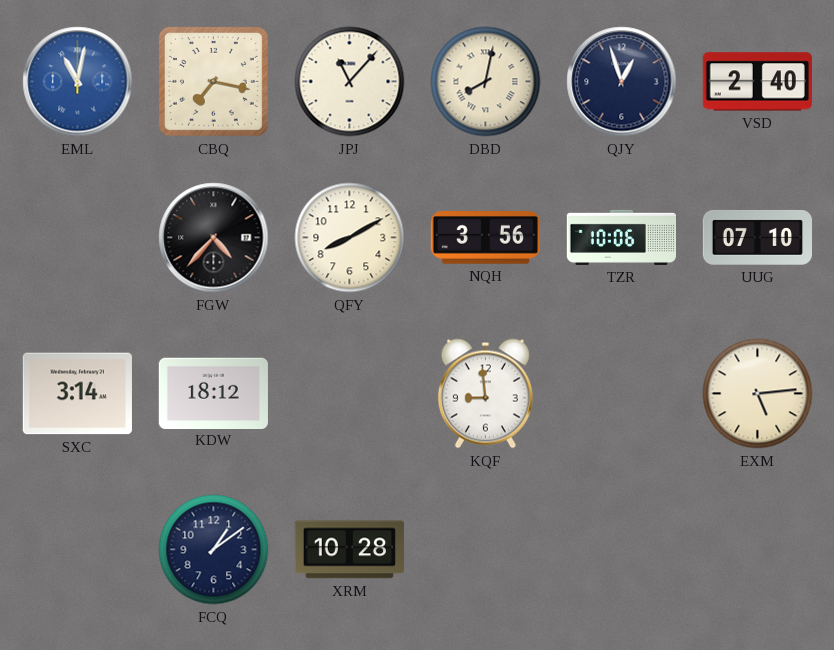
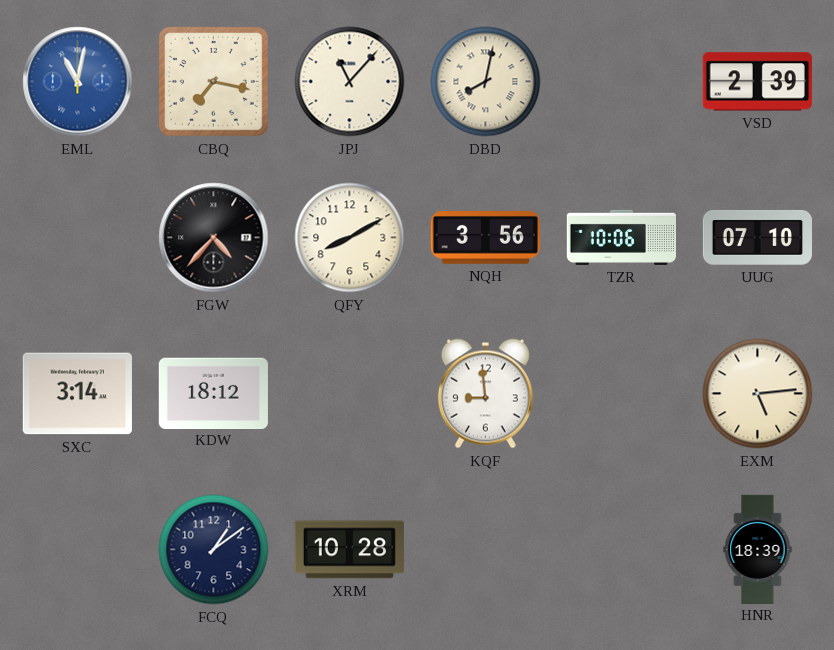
QJY: 12:57 -> none
VSD: 2:40 -> 2:39
HNR: none -> 18:39
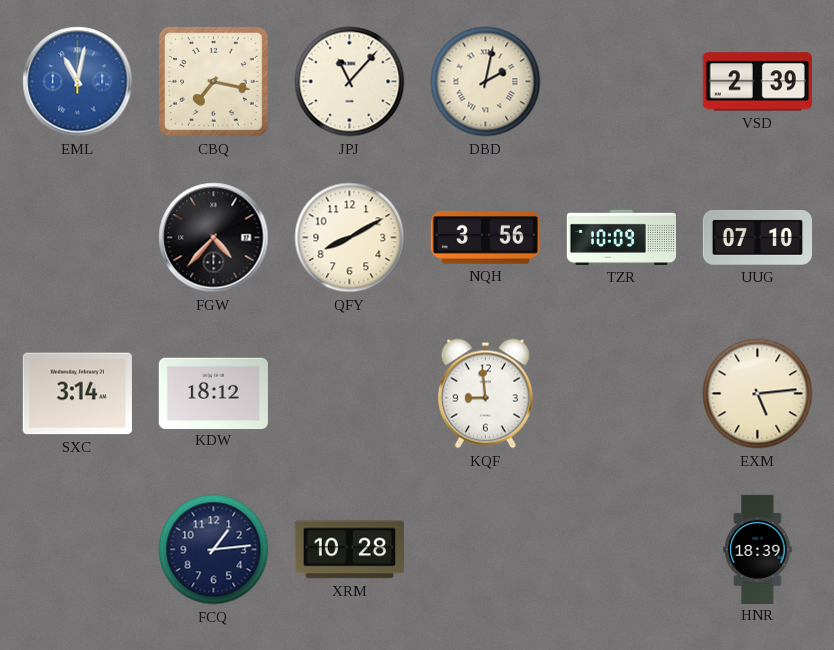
DBD: 8:02 -> 2:02
TZR: 10:06 -> 10:09
FCQ: 1:09 -> 1:14
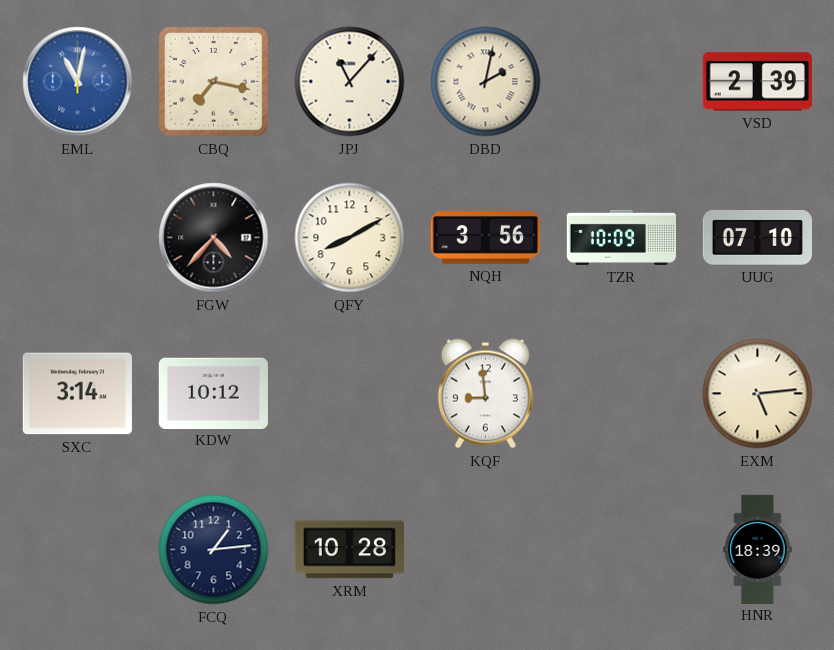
KDW: 18:12 -> 10:12
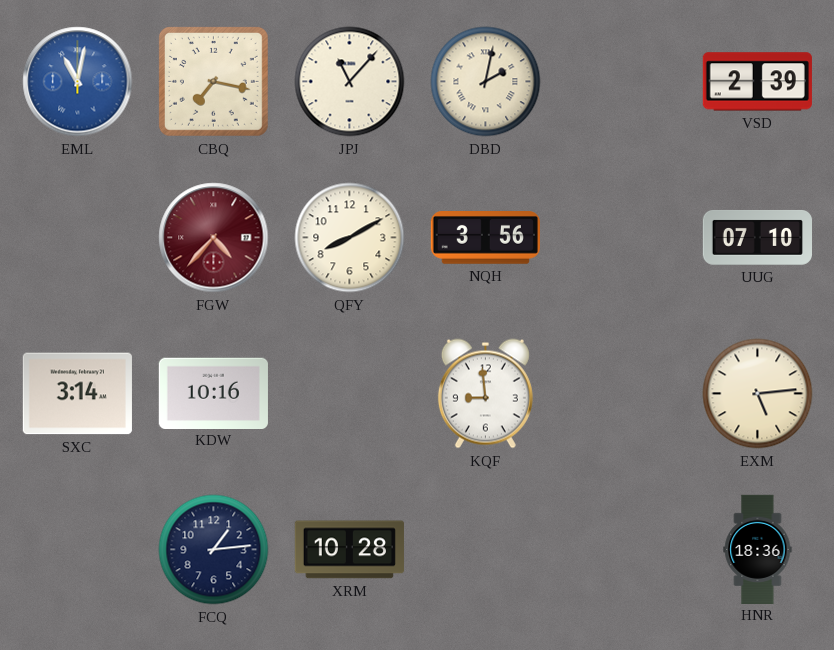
FGW dial: black -> burgundy
TZR: 10:09 -> none
KDW: 10:12 -> 10:16
HNR: 18:39 -> 18:36
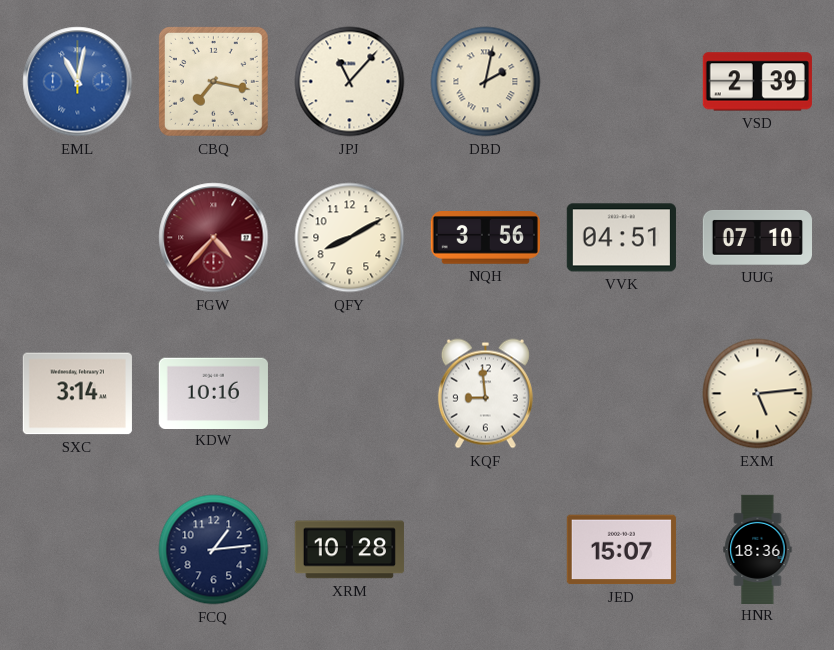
VVK: none -> 04:51
JED: none -> 15:07
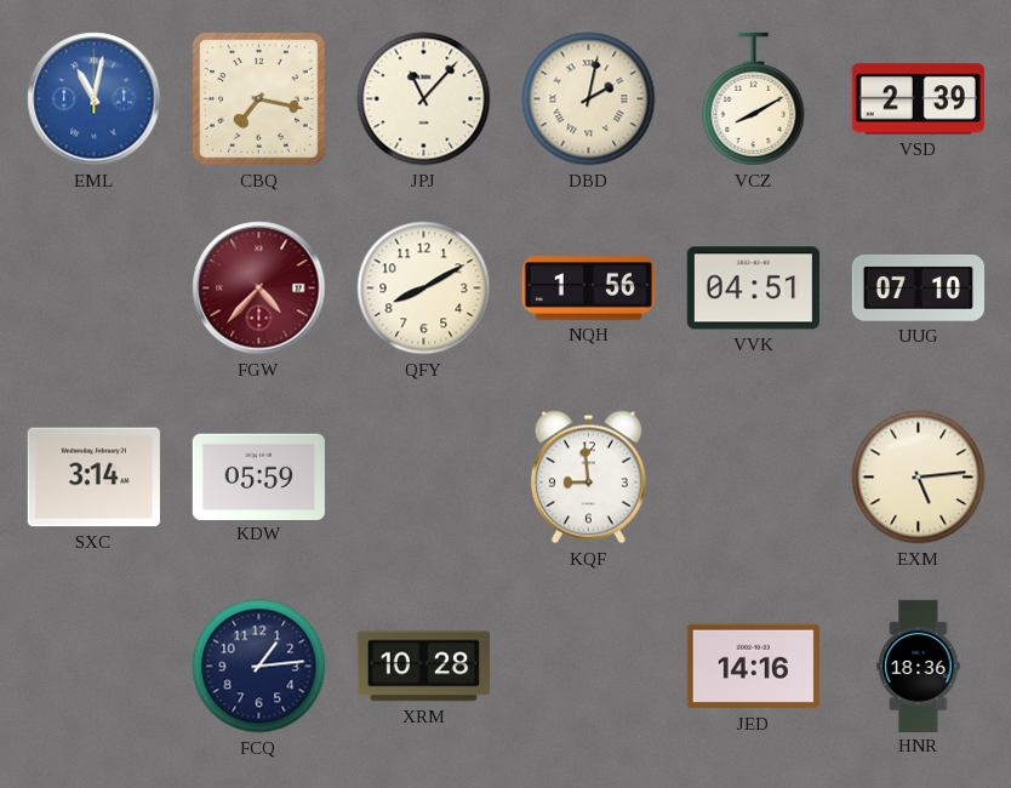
VCZ: none -> 8:10
NQH: 3:56 -> 1:56
KDW: 10:16 -> 05:59
JED: 15:07 -> 14:16
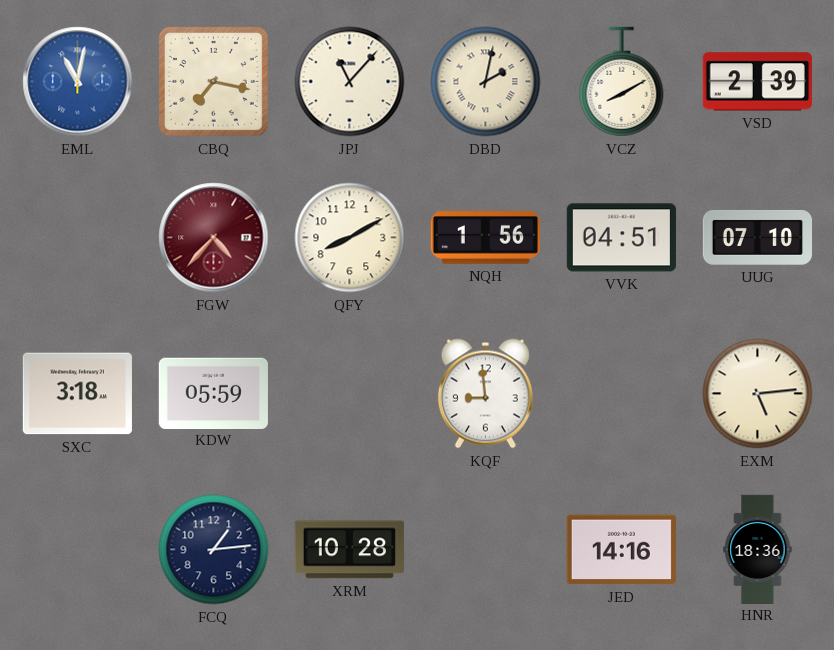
SXC: 3:14 -> 3:18
